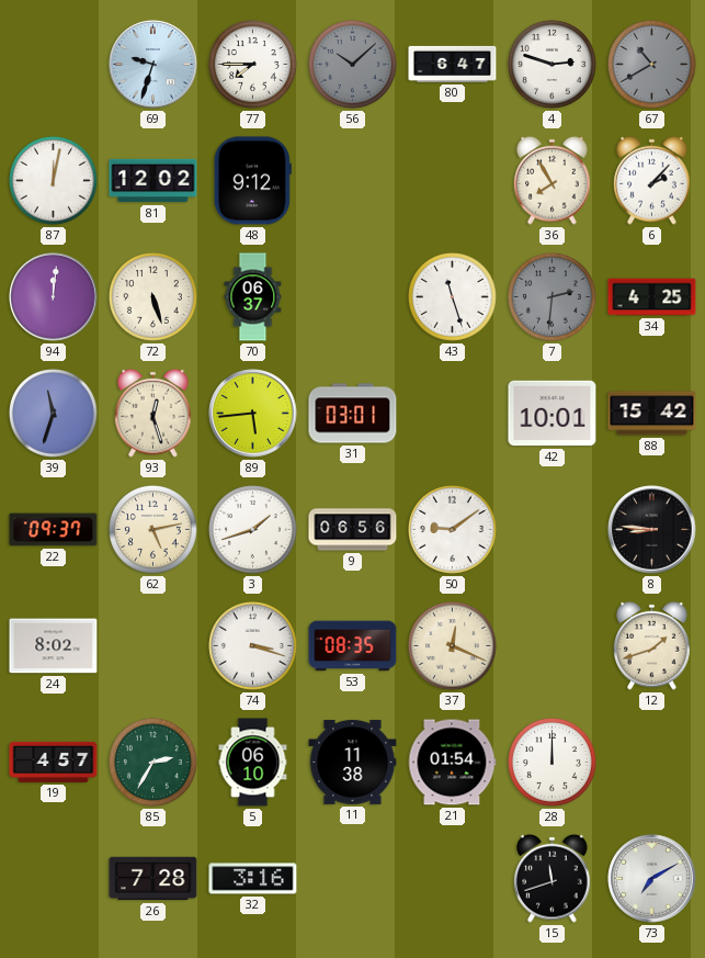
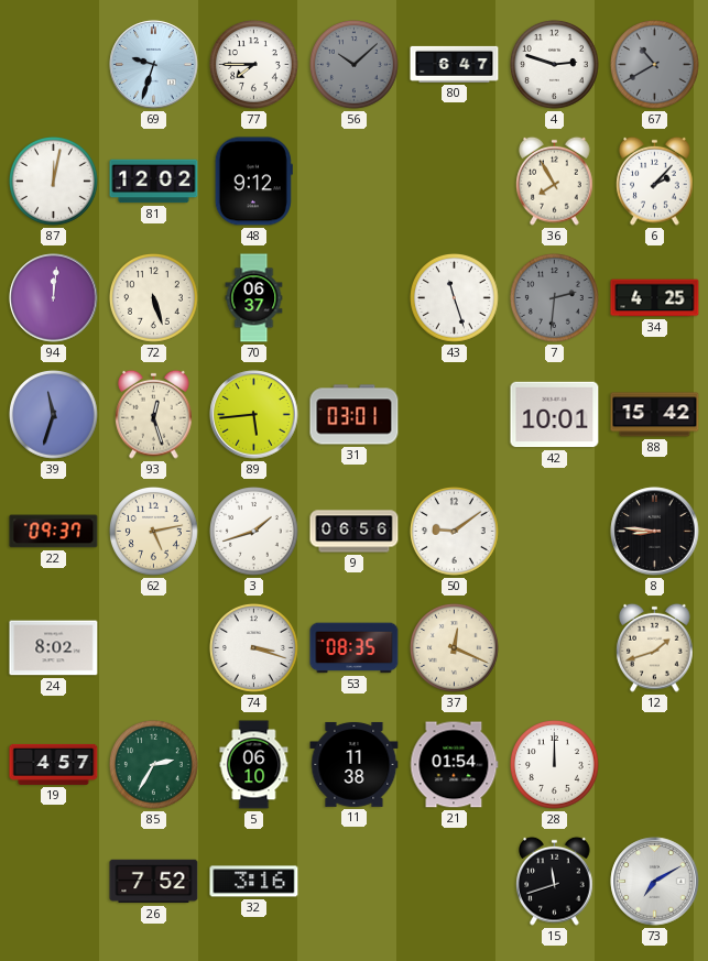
26: 7:28 -> 7:52
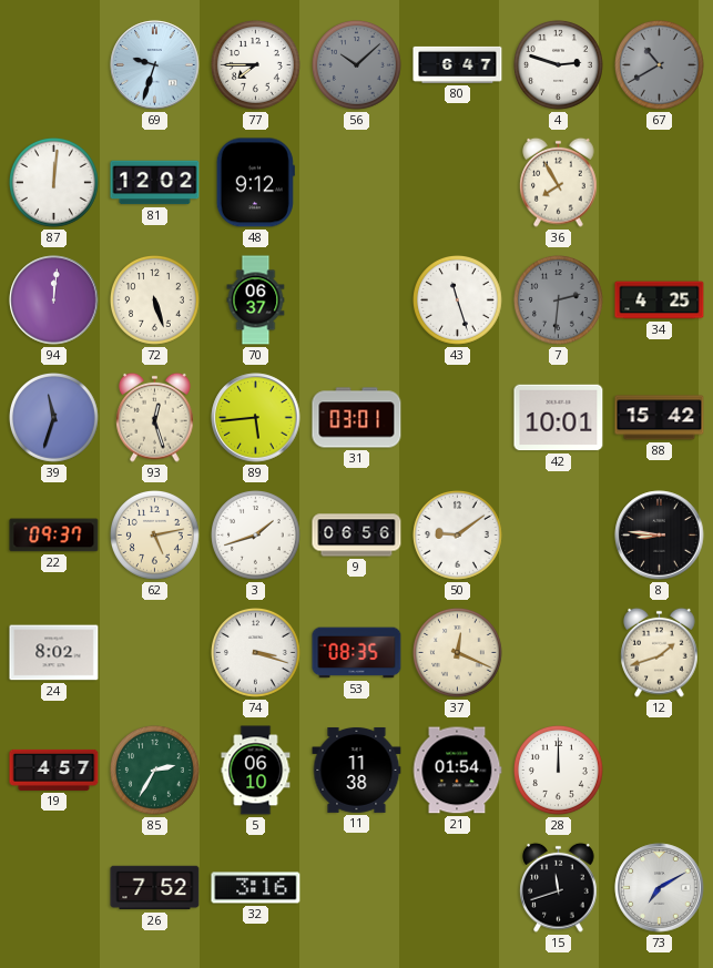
87: 12:02 -> 12:01
6: 2:07 -> none
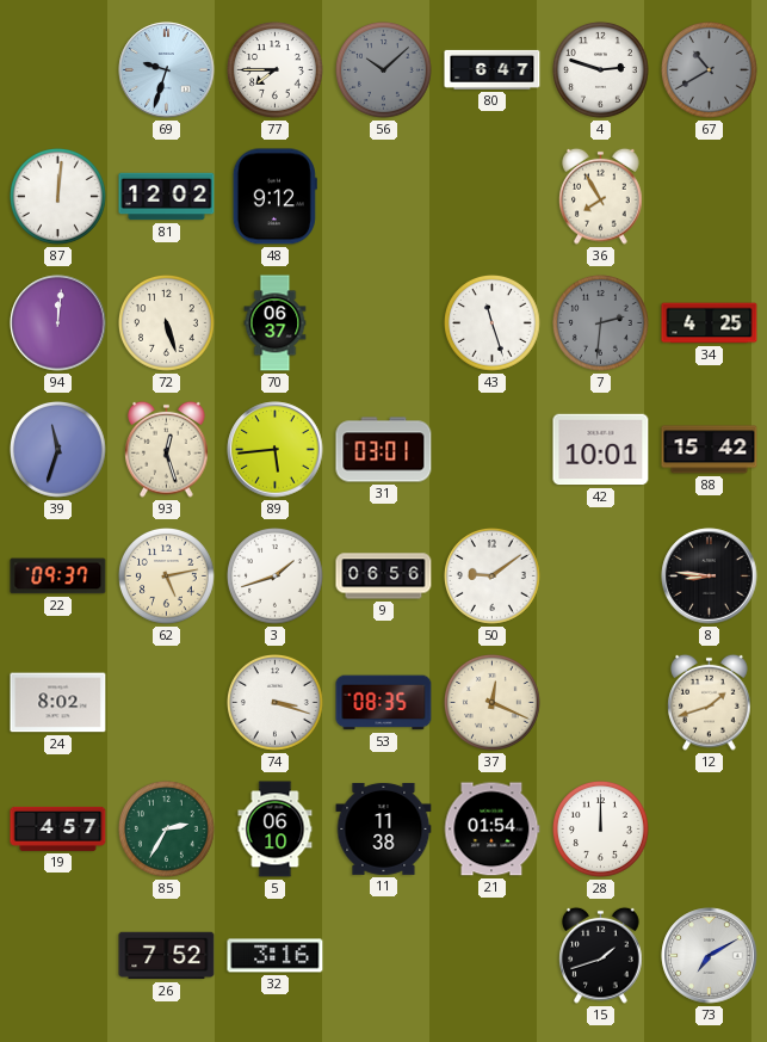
15: 11:42 -> 1:42
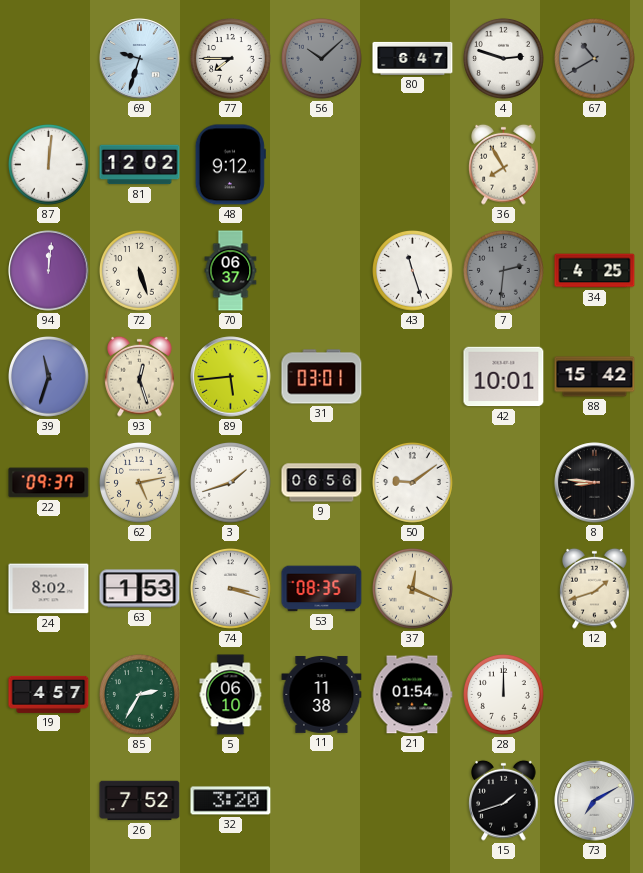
63: none -> 1:53
32: 3:16 -> 3:20
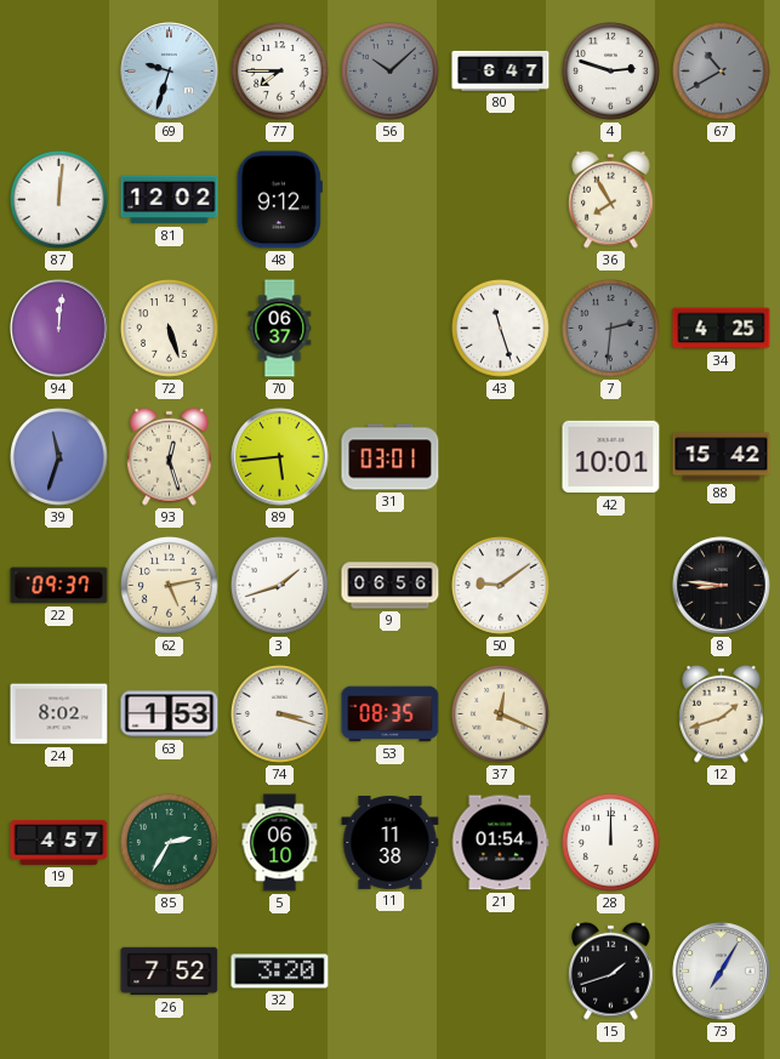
73: 7:10 -> 7:05
